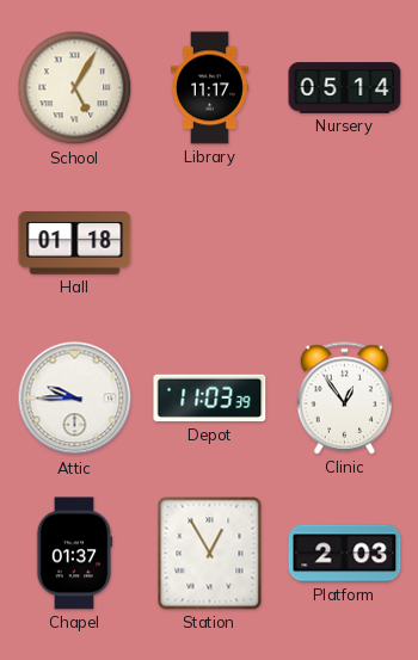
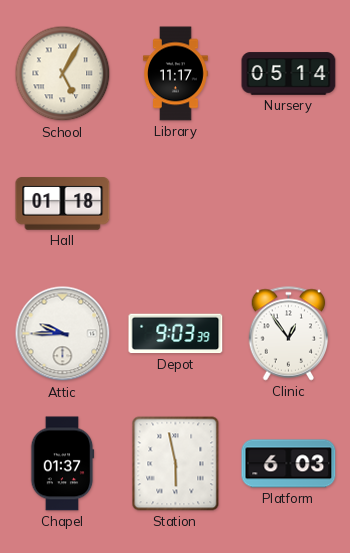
Depot: 11:03 -> 9:03
Station: 12:55 -> 5:58
Platform: 2:03 -> 6:03
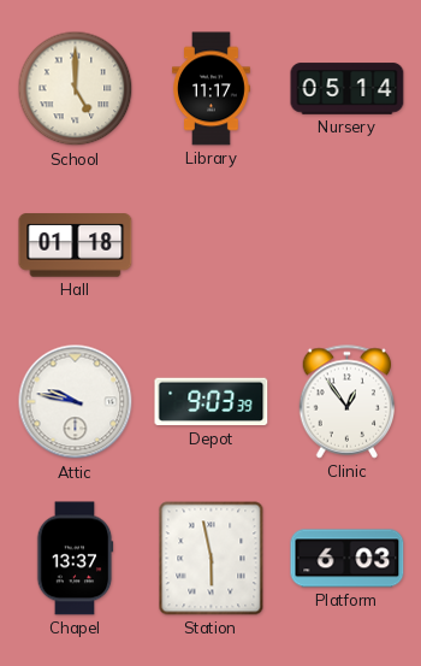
School: 5:05 -> 5:00
Attic: 9:45 -> 9:47
Chapel: 01:37 -> 13:37
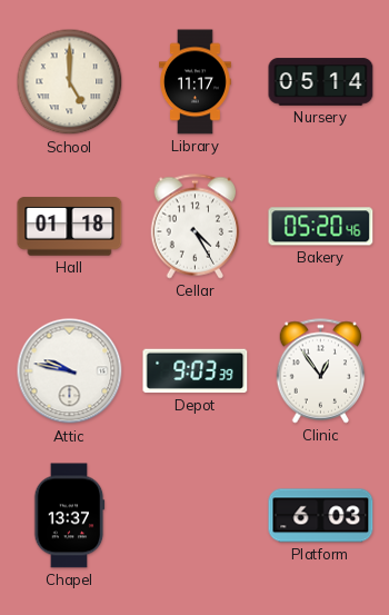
Cellar: none -> 4:25
Bakery: none -> 05:20
Station: 5:58 -> none
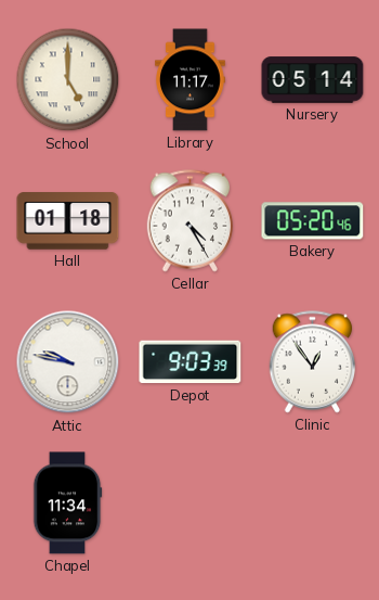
Chapel: 13:37 -> 11:34
Platform: 6:03 -> none
